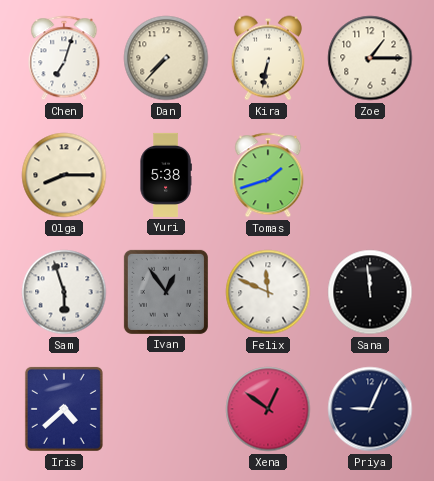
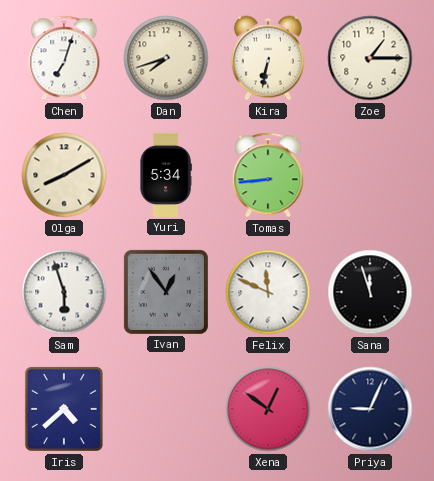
Dan: 7:37 -> 7:42
Olga: 8:15 -> 8:10
Yuri: 5:38 -> 5:34
Tomas: 1:42 -> 8:44
Sana: 11:59 -> 11:57
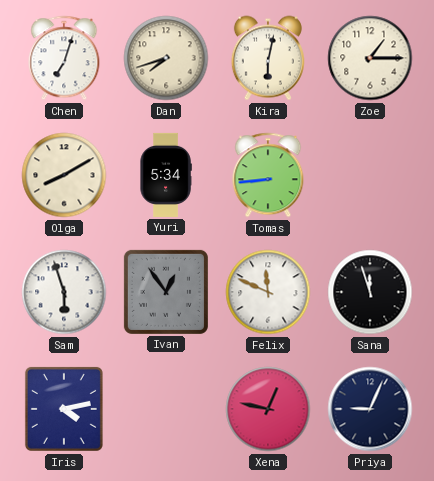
Kira: 6:32 -> 6:02
Iris: 4:38 -> 4:13
Xena: 12:51 -> 12:47
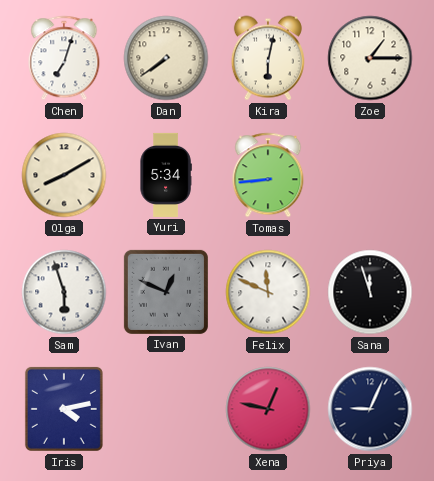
Dan: 7:42 -> 7:39
Ivan: 12:54 -> 12:49
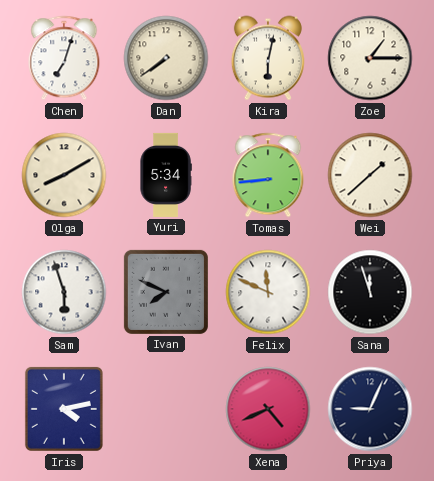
Wei: none -> 1:38
Ivan: 12:49 -> 7:49
Xena: 12:47 -> 4:41
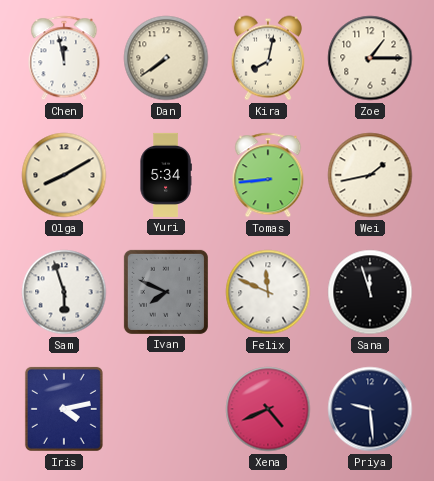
Chen: 7:03 -> 11:58
Kira: 6:02 -> 8:02
Wei: 1:38 -> 1:43
Priya: 9:04 -> 9:29
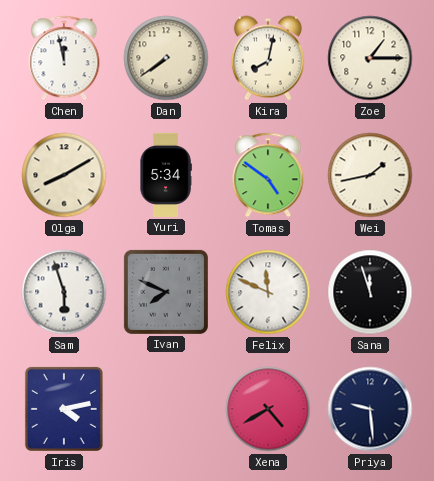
Tomas: 8:44 -> 4:51
Xena: 4:41 -> 4:40
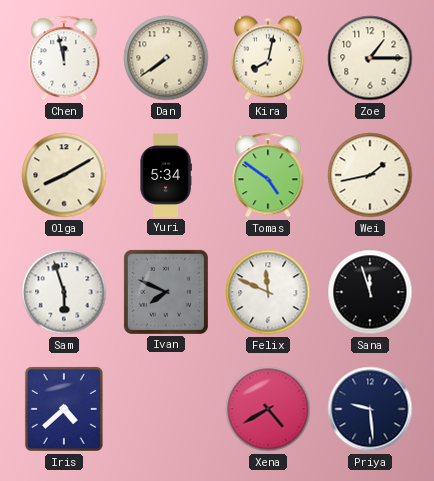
Iris: 4:13 -> 4:38
